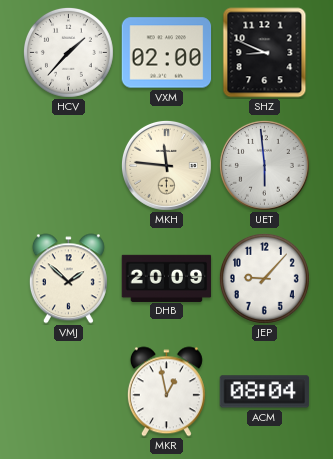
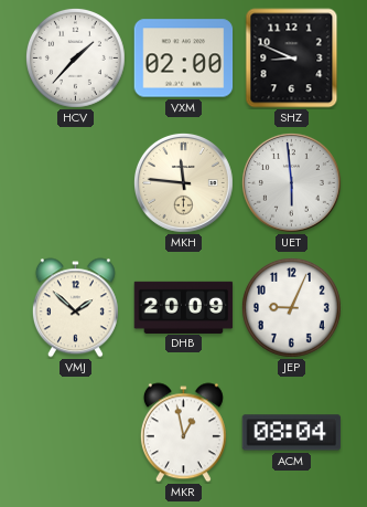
JEP: 9:07 -> 9:04
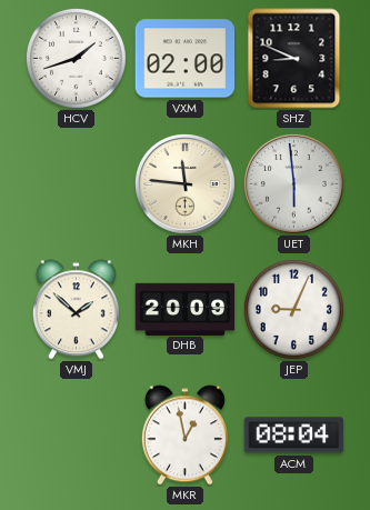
HCV: 1:37 -> 1:42
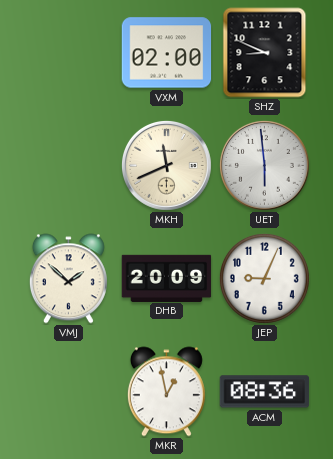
HCV: 1:42 -> none
MKH: 11:46 -> 11:41
ACM: 08:04 -> 08:36
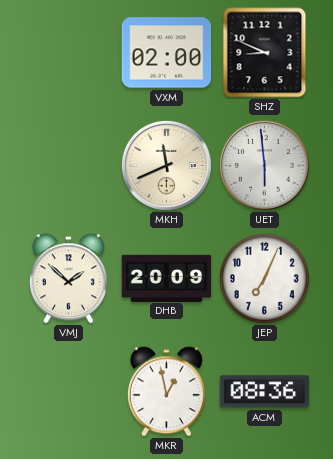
JEP: 9:04 -> 7:04
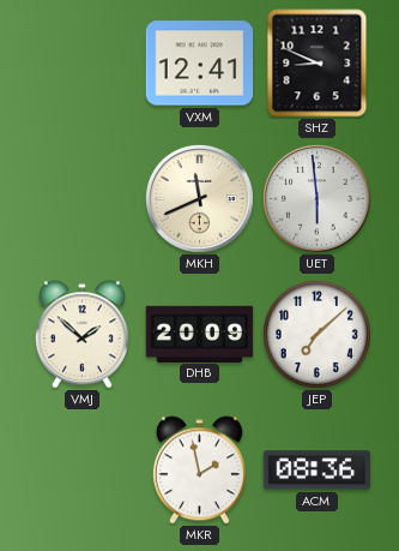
VXM: 02:00 -> 12:41
JEP: 7:04 -> 7:08
MKR: 12:58 -> 1:58
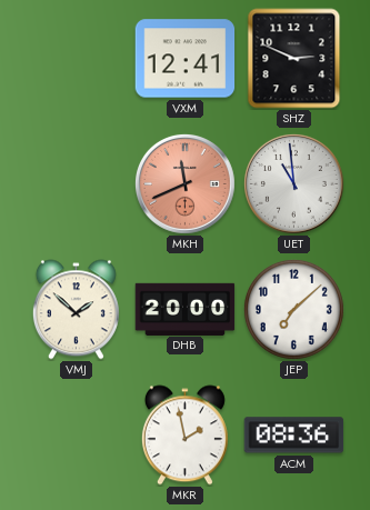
SHZ: 8:49 -> 2:49
MKH dial: cream -> salmon
UET: 5:59 -> 10:59
DHB: 20:09 -> 20:00
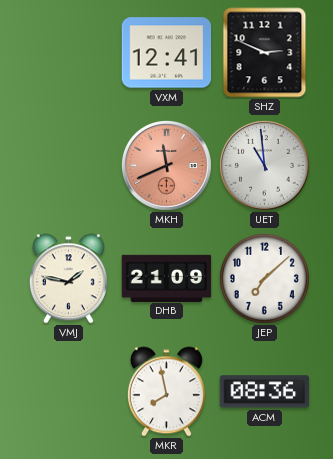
VMJ: 1:52 -> 1:47
DHB: 20:00 -> 21:09
MKR: 1:58 -> 7:58
